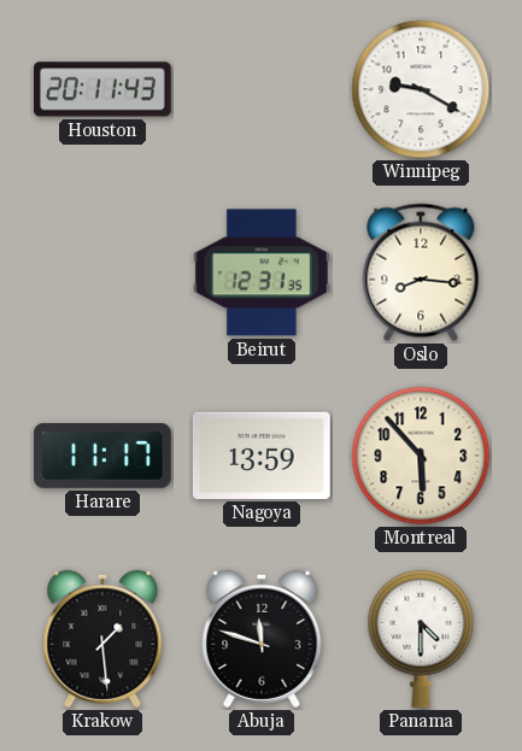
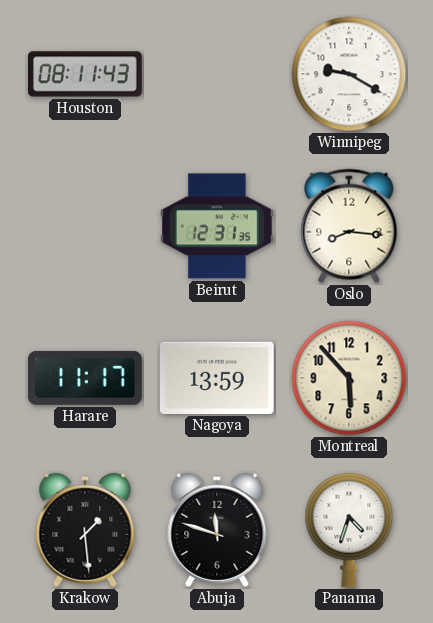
Houston: 20:11 -> 08:11
Panama: 4:30 -> 4:33
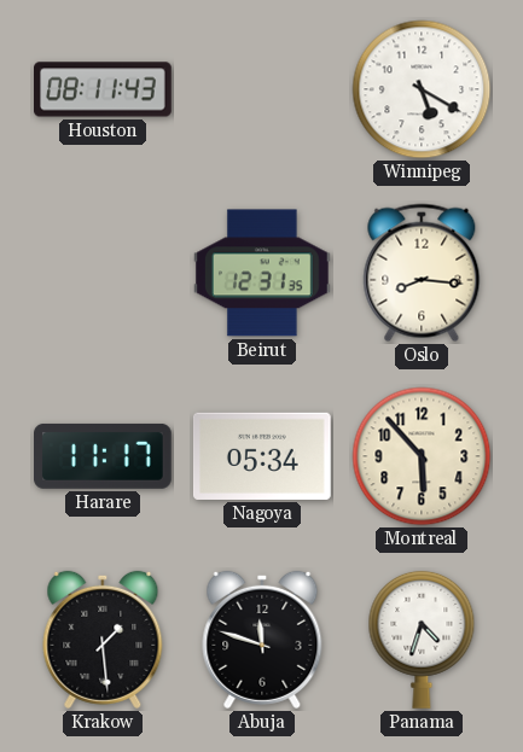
Winnipeg: 9:20 -> 5:20
Nagoya: 13:59 -> 05:34
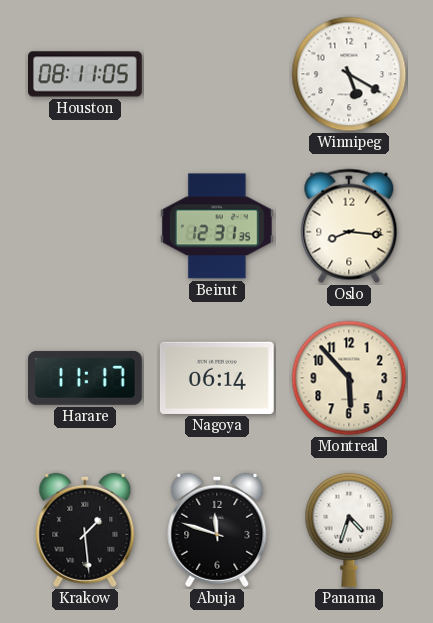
Houston: 08:11:43 -> 08:11:05
Nagoya: 05:34 -> 06:14
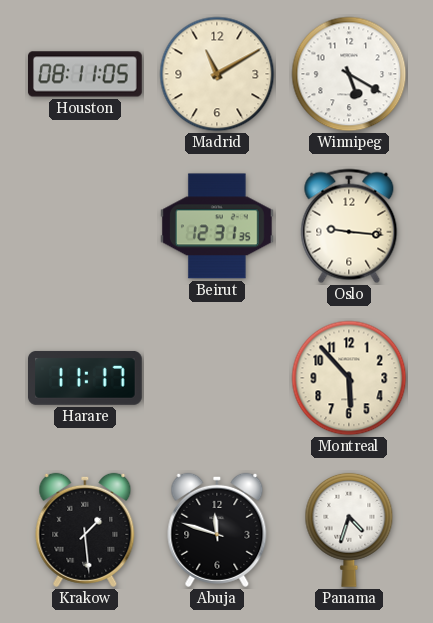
Madrid: none -> 11:10
Oslo: 8:16 -> 9:16
Nagoya: 06:14 -> none
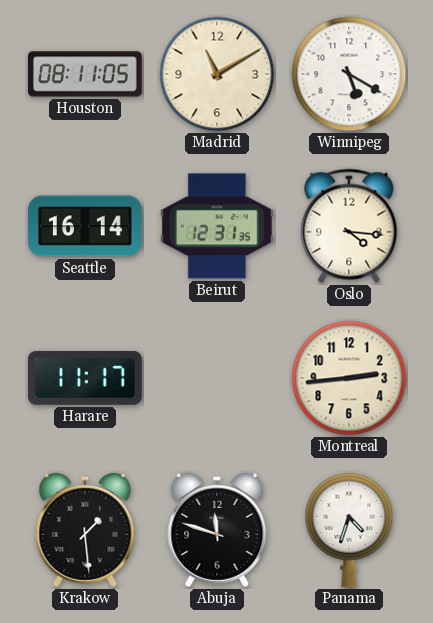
Seattle: none -> 16:14
Oslo: 9:16 -> 4:16
Montreal: 5:53 -> 2:44
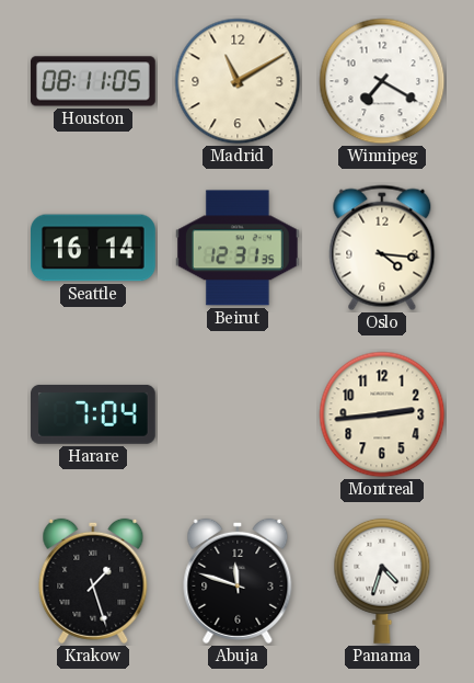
Winnipeg: 5:20 -> 7:20
Harare: 11:17 -> 7:04
Krakow: 1:29 -> 1:27
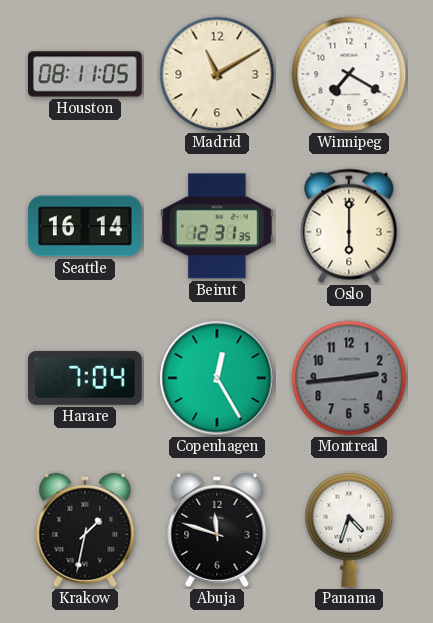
Oslo: 4:16 -> 6:00
Copenhagen: none -> 12:25
Montreal dial: cream -> grey
Krakow: 1:27 -> 1:32
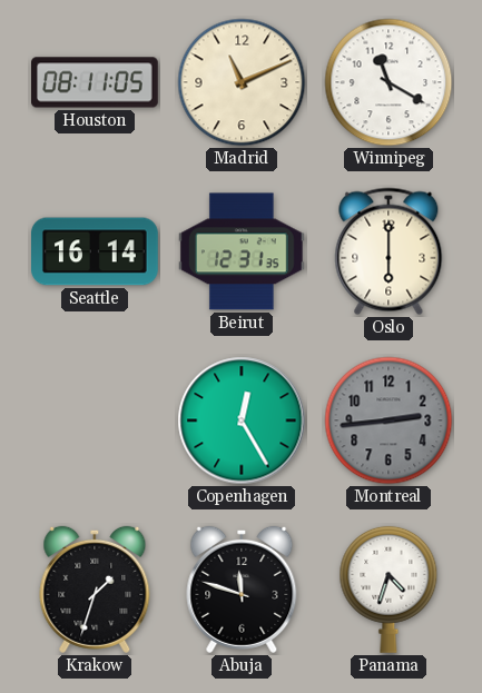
Madrid: 11:10 -> 11:11
Winnipeg: 7:20 -> 11:20
Harare: 7:04 -> none
Krakow: 1:32 -> 1:33
